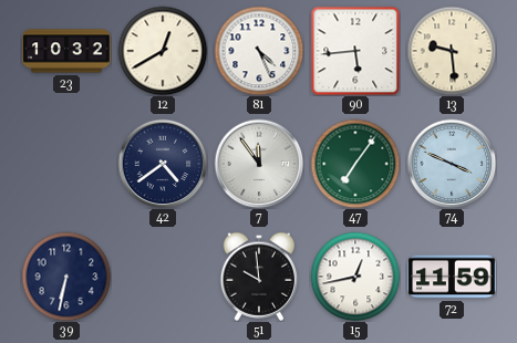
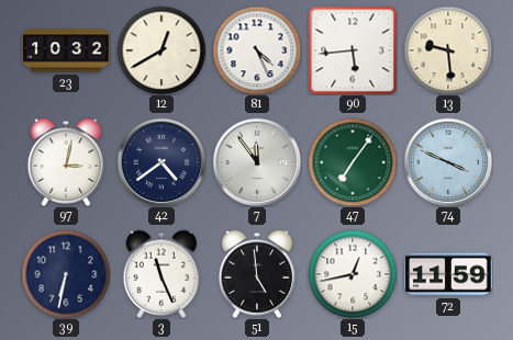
97: none -> 3:02
3: none -> 11:26
51: 9:59 -> 4:59
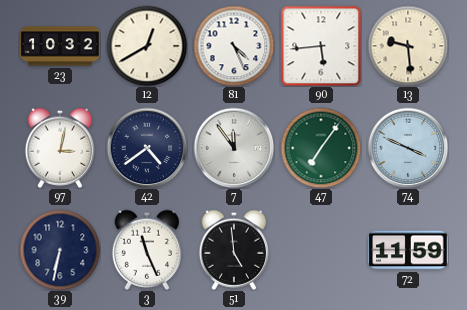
15: 12:43 -> none
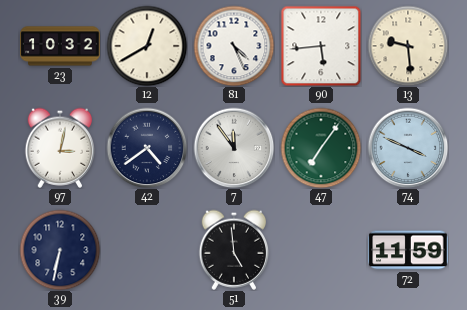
3: 11:26 -> none
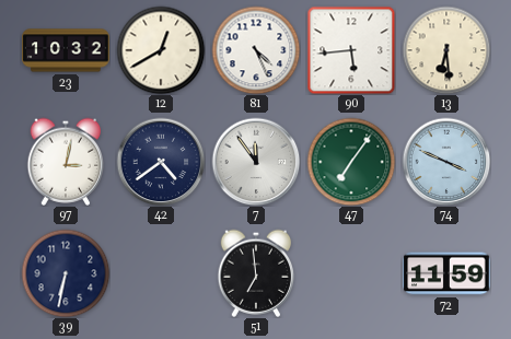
13: 9:29 -> 6:29
51: 4:59 -> 6:59
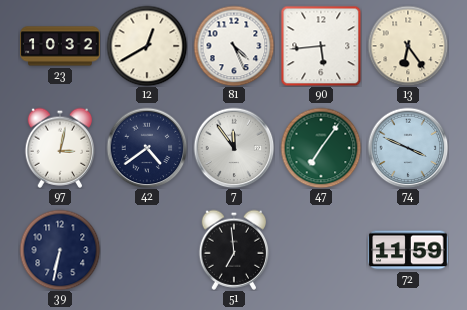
13: 6:29 -> 6:24
